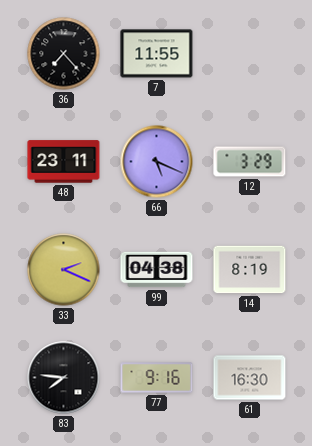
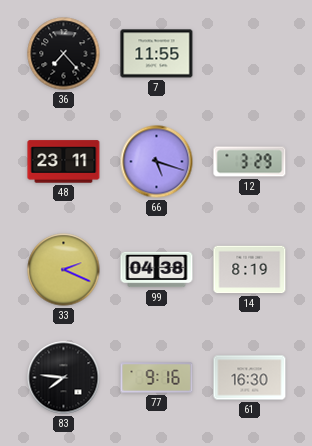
66: 5:19 -> 5:18
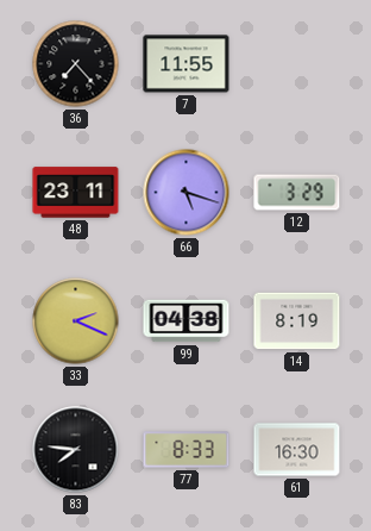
77: 9:16 -> 8:33
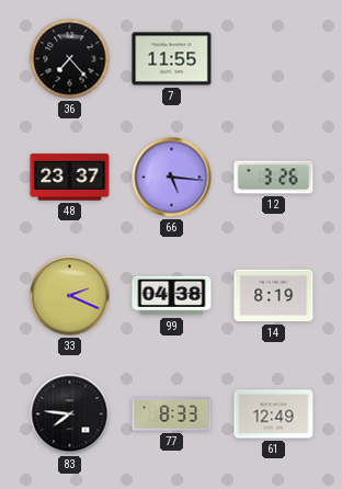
48: 23:11 -> 23:37
66: 5:18 -> 5:16
12: 3:29 -> 3:26
61: 16:30 -> 12:49
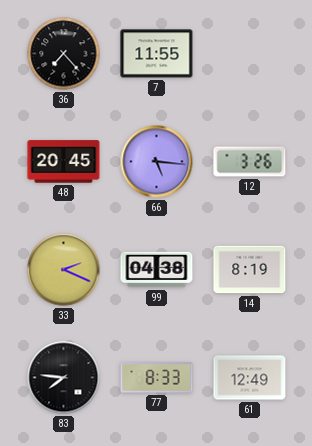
48: 23:37 -> 20:45
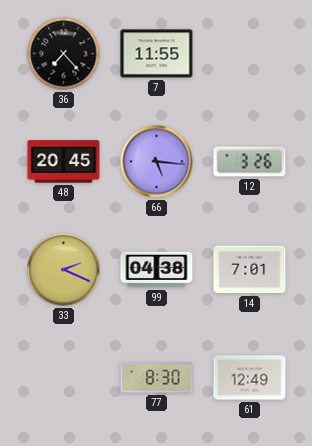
14: 8:19 -> 7:01
83: 7:46 -> none
77: 8:33 -> 8:30
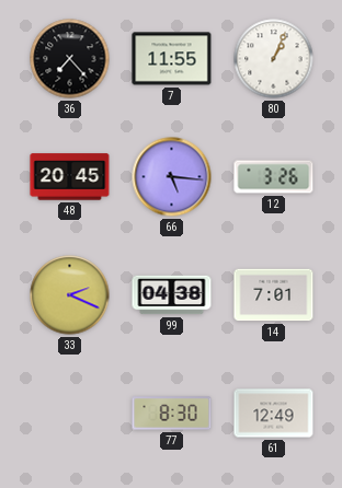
80: none -> 1:04
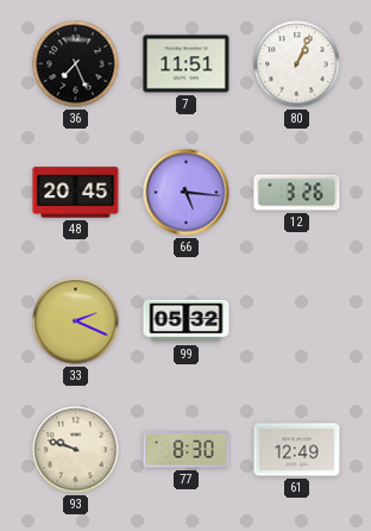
36: 7:23 -> 7:26
7: 11:55 -> 11:51
99: 04:38 -> 05:32
14: 7:01 -> none
93: none -> 9:48
